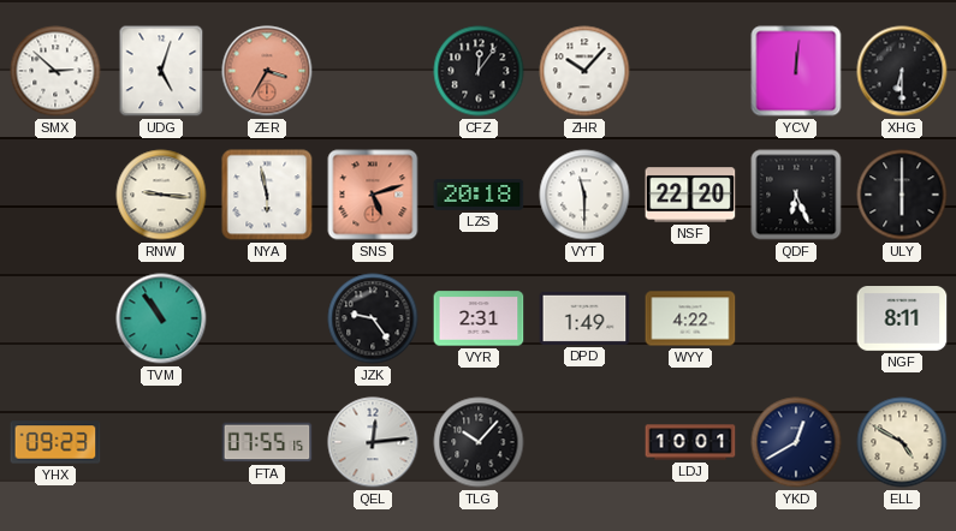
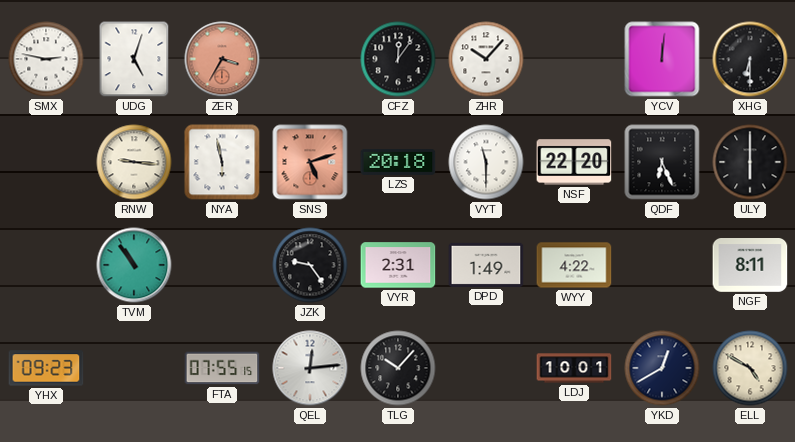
SMX: 2:52 -> 2:47
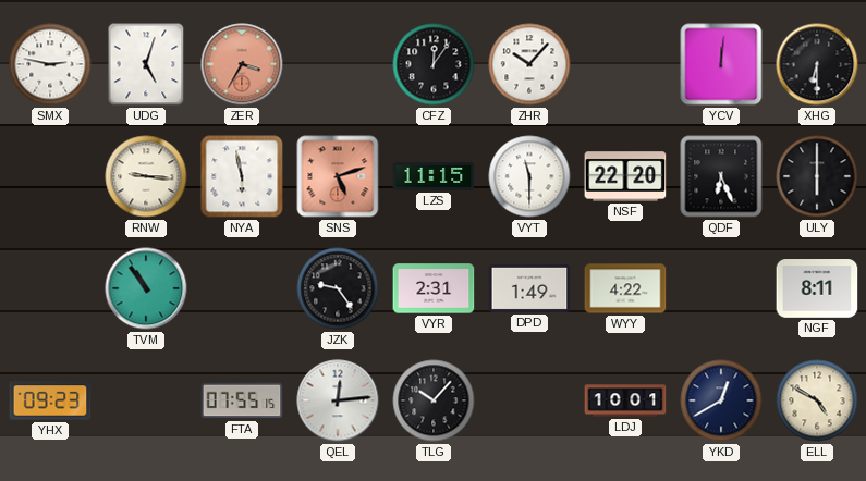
LZS: 20:18 -> 11:15
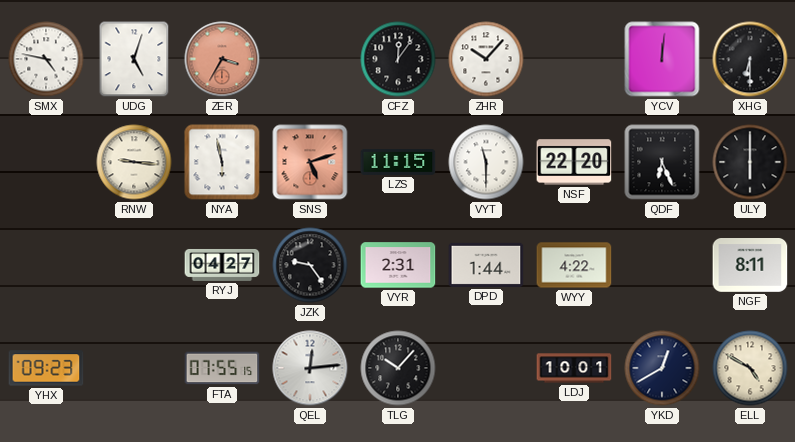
SMX: 2:47 -> 4:47
TVM: 10:54 -> none
RYJ: none -> 04:27
DPD: 1:49 -> 1:44
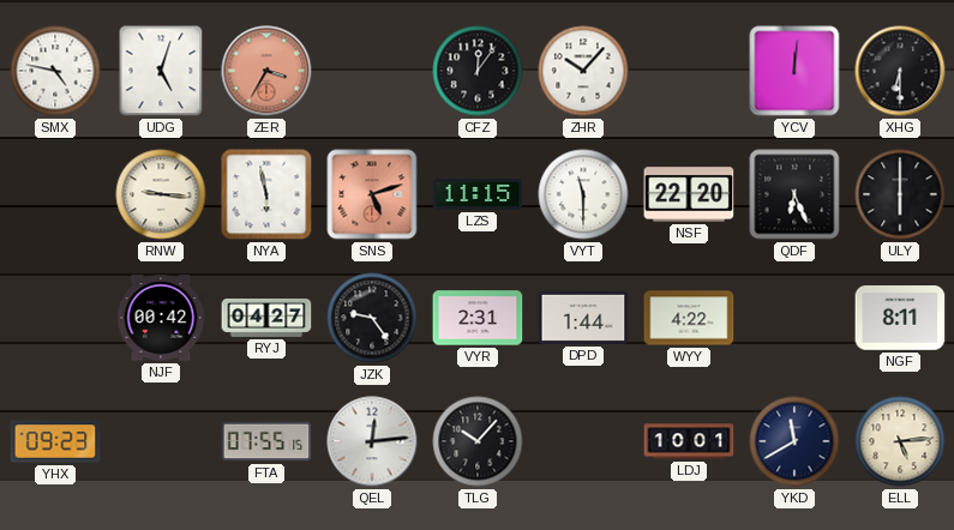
NJF: none -> 00:42
YKD: 12:40 -> 11:40
ELL: 4:50 -> 5:14
